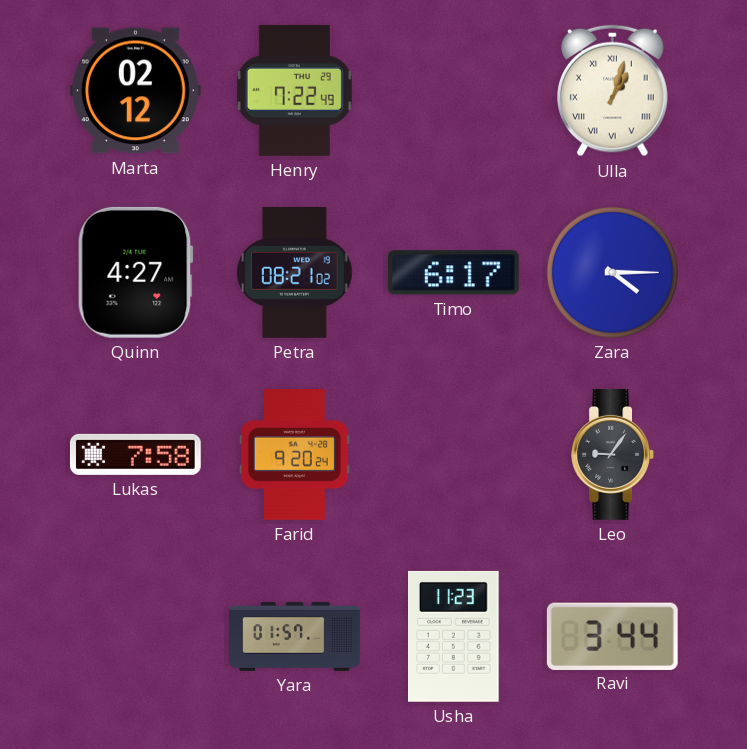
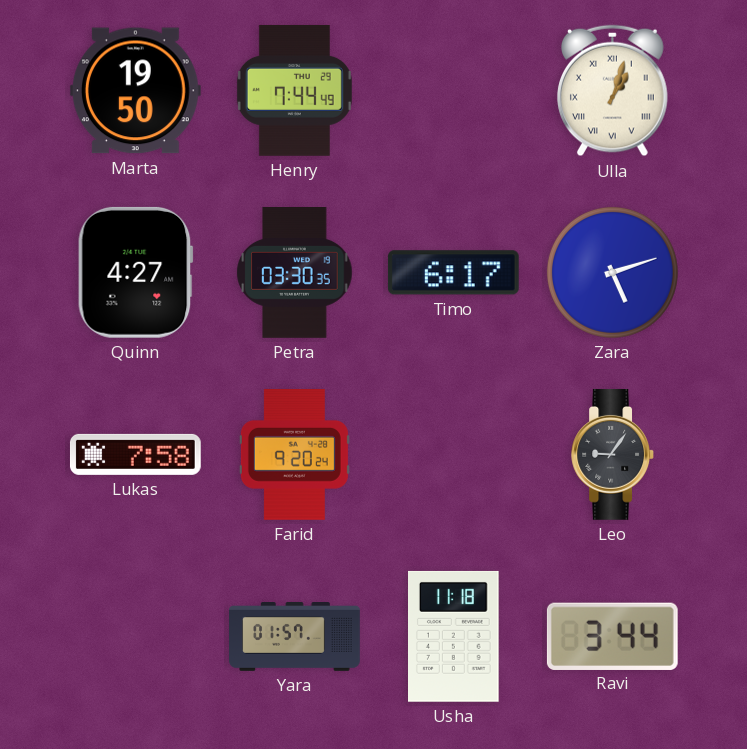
Marta: 02:12 -> 19:50
Henry: 7:22 -> 7:44
Petra: 08:21 -> 03:30
Zara: 4:15 -> 5:12
Usha: 11:23 -> 11:18
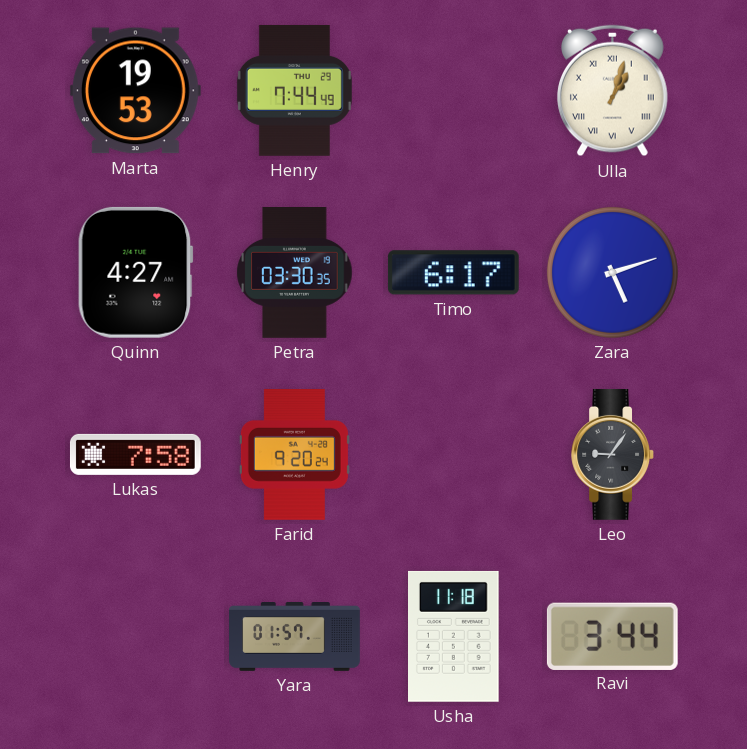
Marta: 19:50 -> 19:53
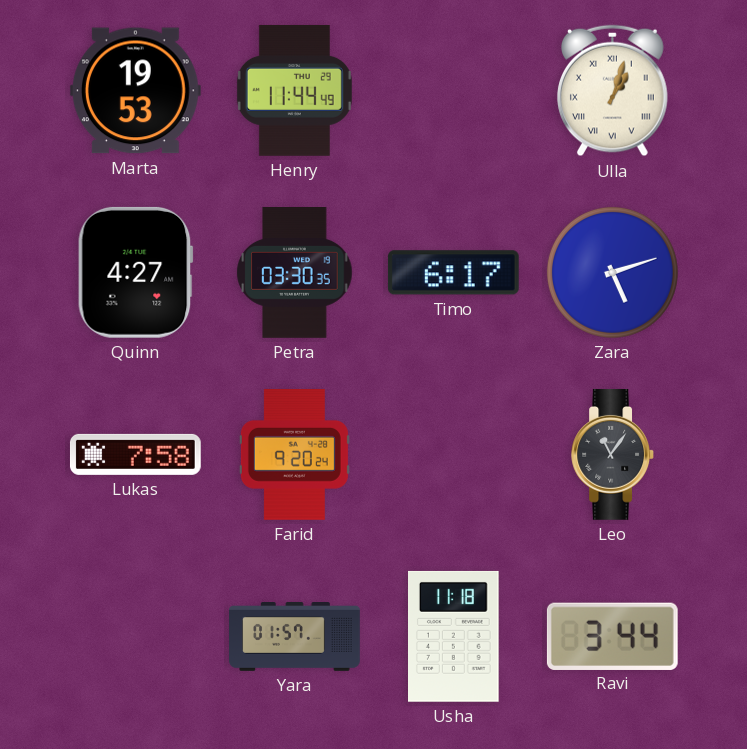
Henry: 7:44 -> 11:44
Leo: 9:06 -> 11:06
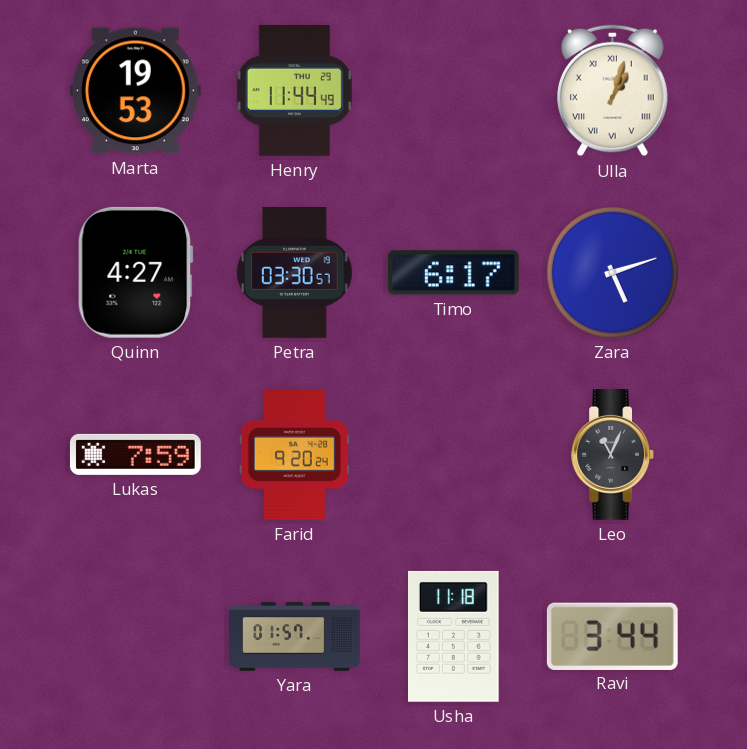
Petra: 03:30:35 -> 03:30:57
Lukas: 7:58 -> 7:59
Leo: 11:06 -> 11:04
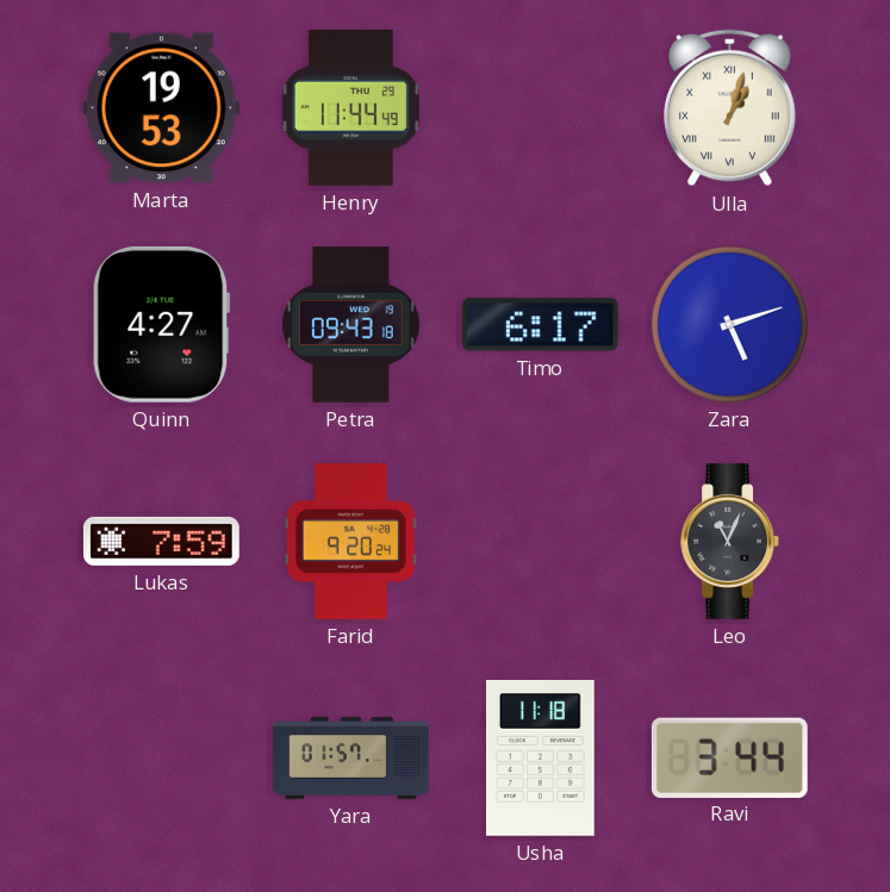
Petra: 03:30 -> 09:43
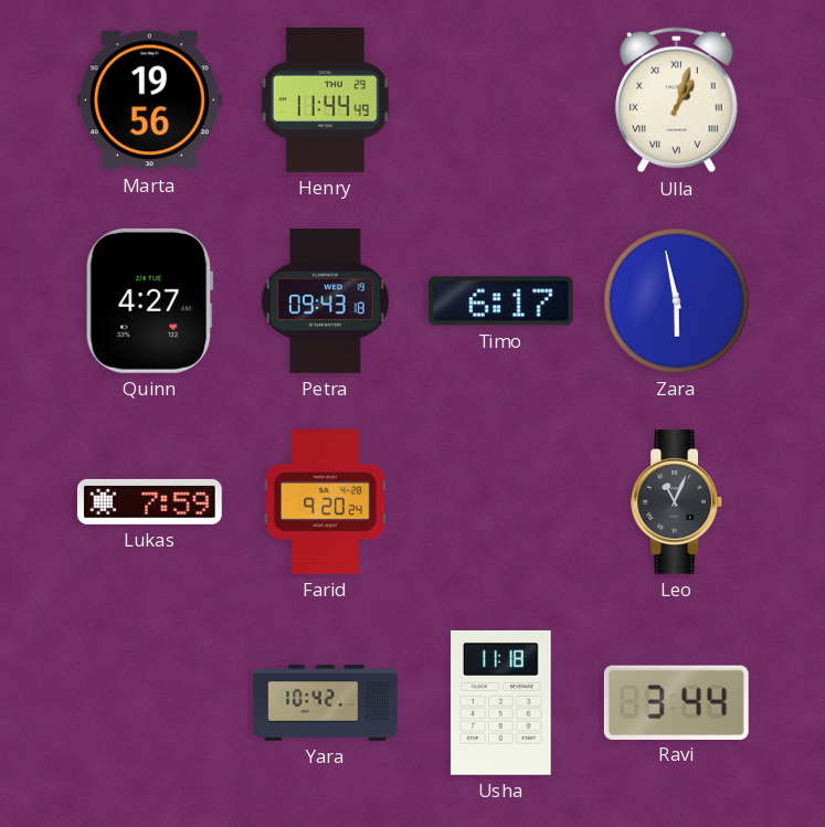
Marta: 19:53 -> 19:56
Zara: 5:12 -> 5:58
Yara: 01:57 -> 10:42
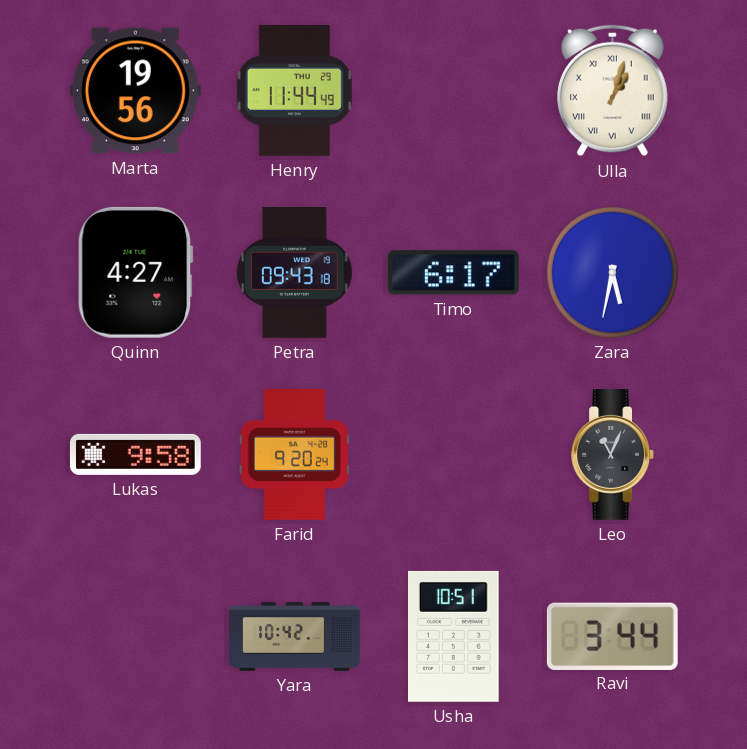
Zara: 5:58 -> 5:32
Lukas: 7:59 -> 9:58
Usha: 11:18 -> 10:51
